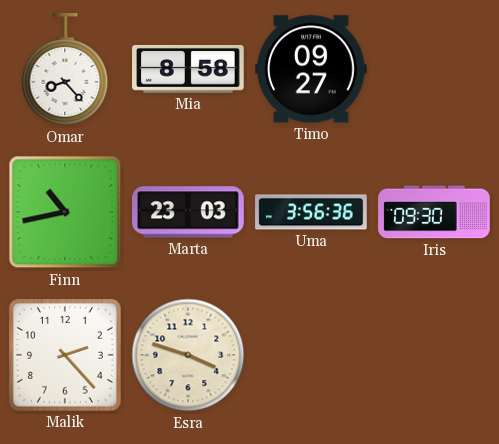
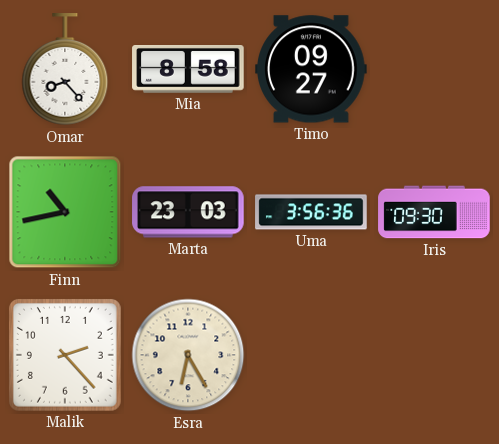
Esra: 3:48 -> 6:25
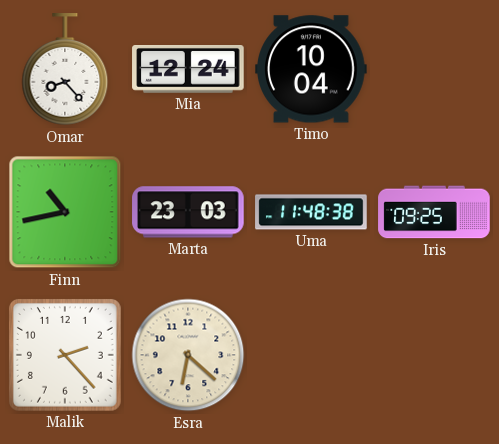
Mia: 8:58 -> 12:24
Timo: 09:27 -> 10:04
Uma: 3:56 -> 11:48
Iris: 09:30 -> 09:25
Esra: 6:25 -> 6:22
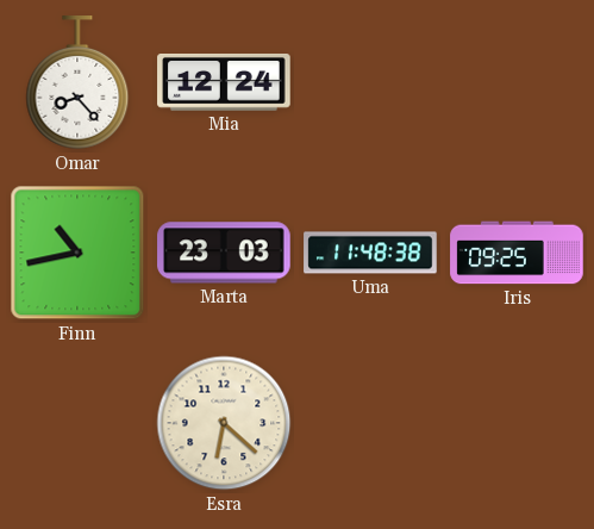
Timo: 10:04 -> none
Malik: 2:23 -> none
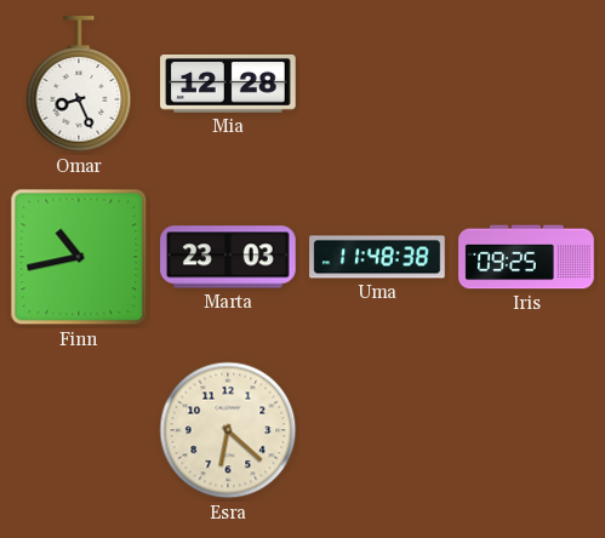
Omar: 8:23 -> 8:26
Mia: 12:24 -> 12:28
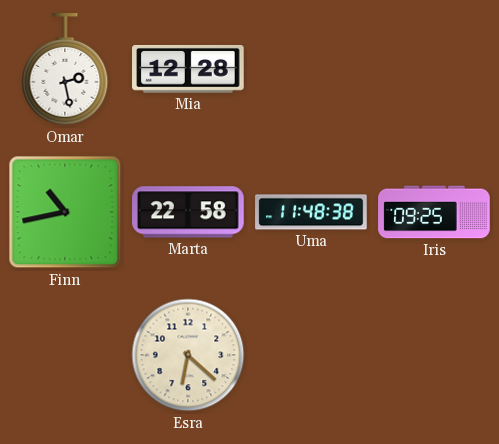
Omar: 8:26 -> 2:28
Marta: 23:03 -> 22:58
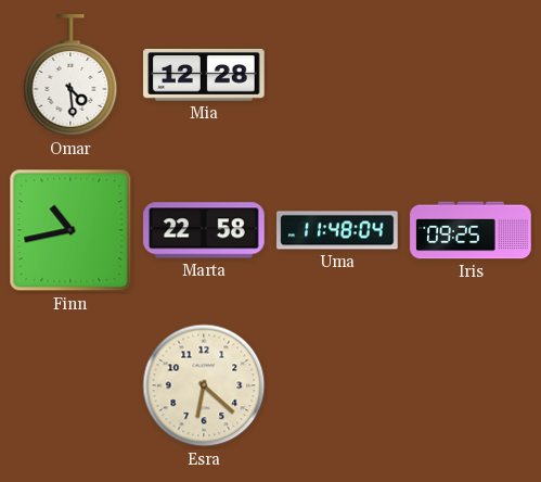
Omar: 2:28 -> 4:29
Uma: 11:48:38 -> 11:48:04
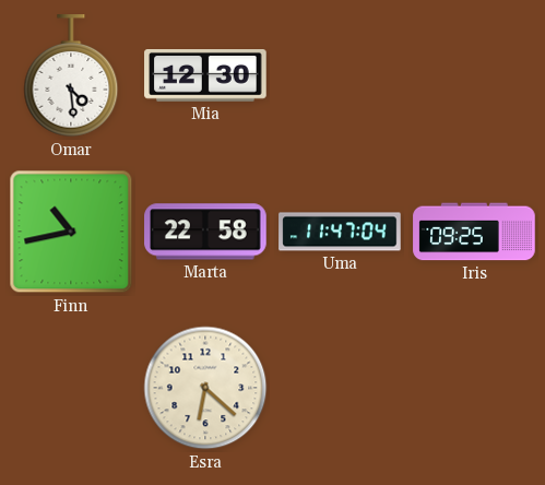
Mia: 12:28 -> 12:30
Uma: 11:48 -> 11:47
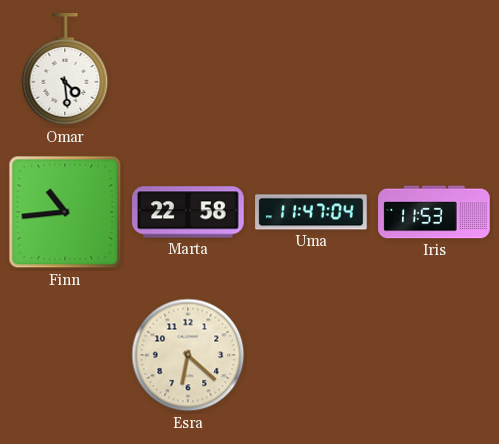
Mia: 12:30 -> none
Finn: 10:43 -> 10:44
Iris: 09:25 -> 11:53
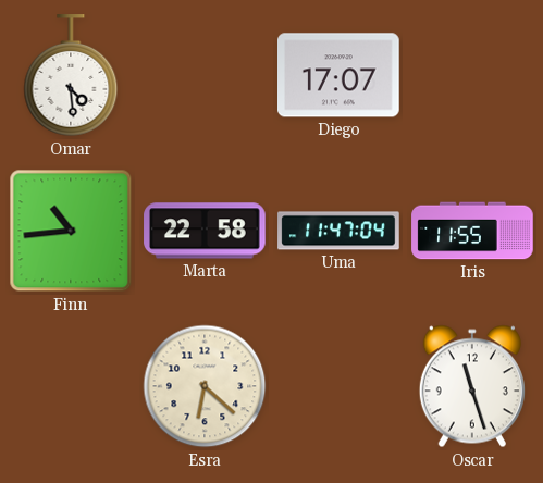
Diego: none -> 17:07
Iris: 11:53 -> 11:55
Oscar: none -> 11:27
